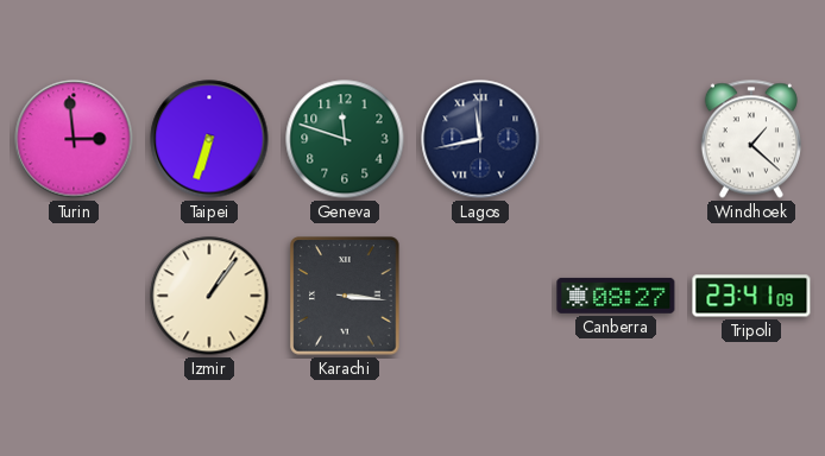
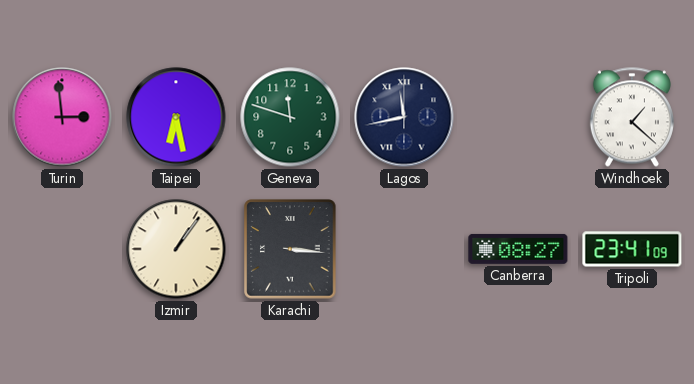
Taipei: 6:33 -> 6:28
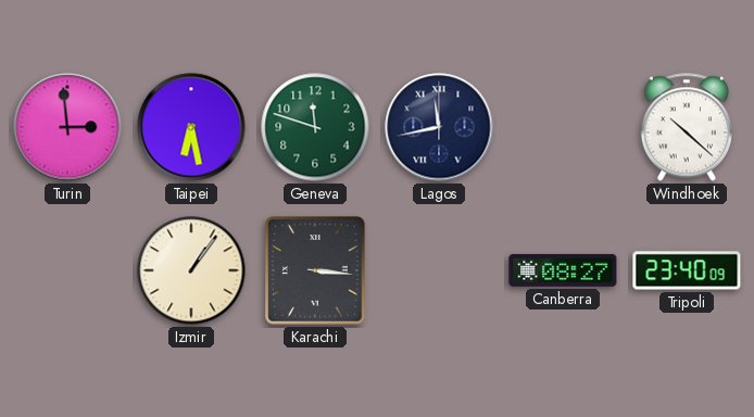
Windhoek: 1:22 -> 10:22
Tripoli: 23:41 -> 23:40
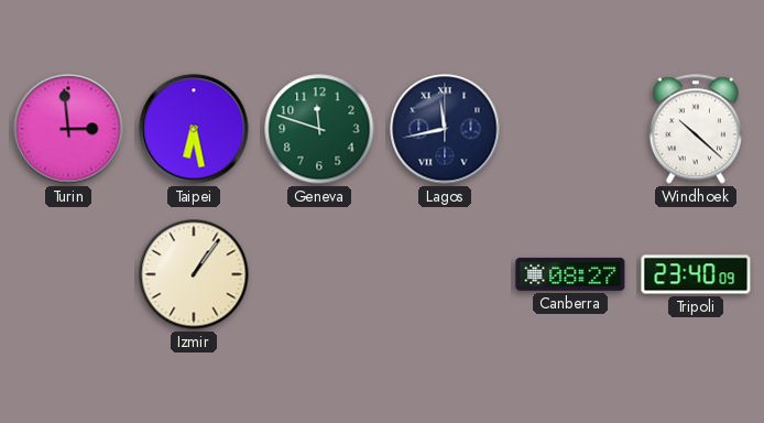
Karachi: 3:16 -> none
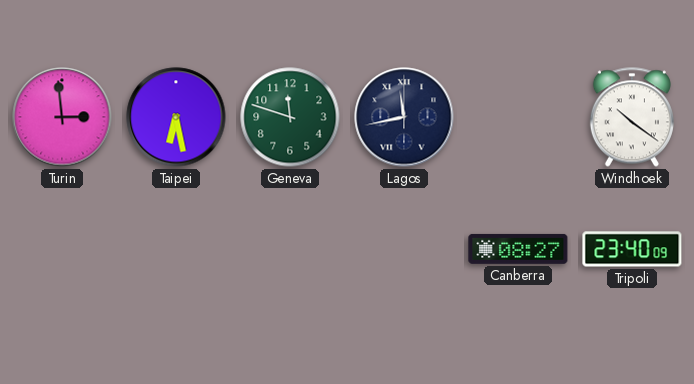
Windhoek: 10:22 -> 10:21
Izmir: 1:06 -> none
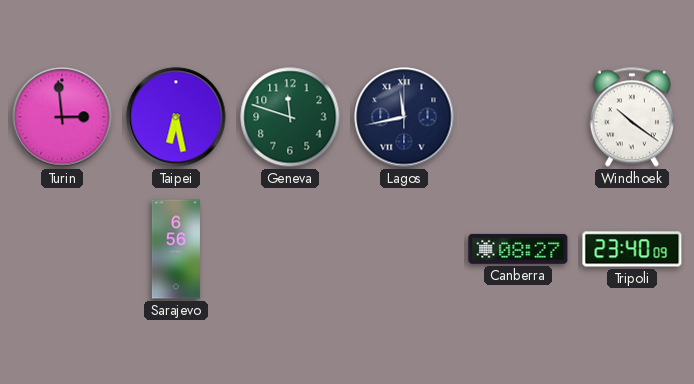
Sarajevo: none -> 6:56
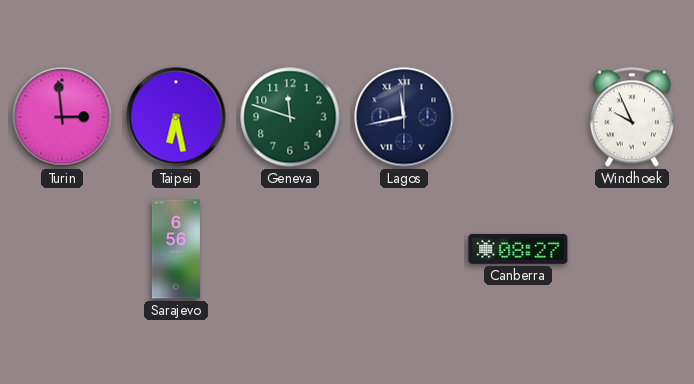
Windhoek: 10:21 -> 9:56
Tripoli: 23:40 -> none
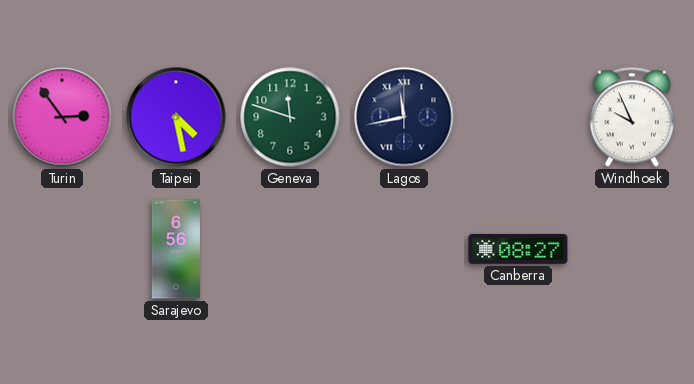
Turin: 2:59 -> 2:54
Taipei: 6:28 -> 4:28
